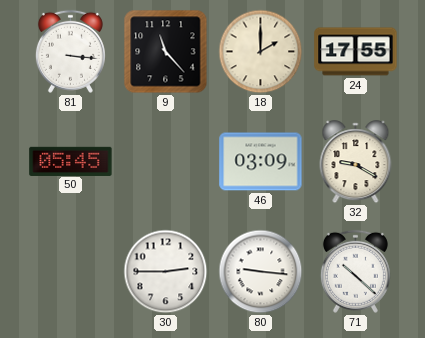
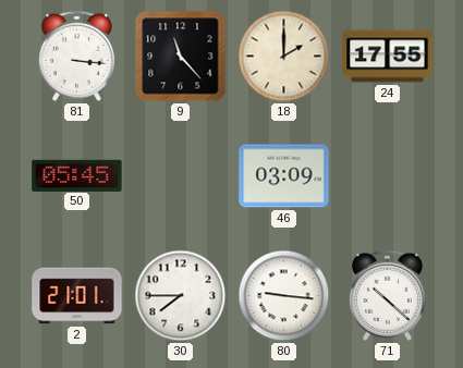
32: 9:20 -> none
2: none -> 21:01
30: 2:45 -> 7:45
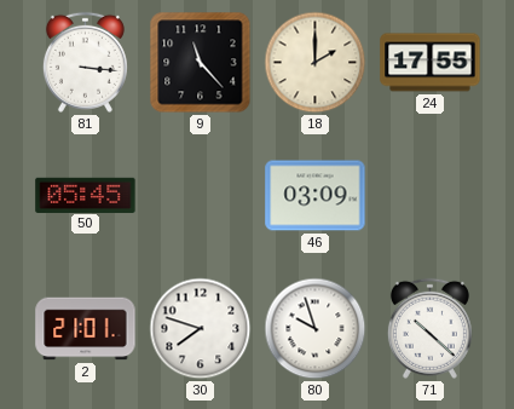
30: 7:45 -> 7:48
80: 9:16 -> 9:57
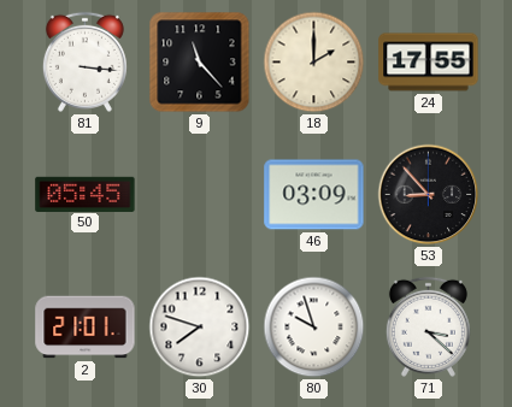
53: none -> 8:53
71: 10:22 -> 3:22
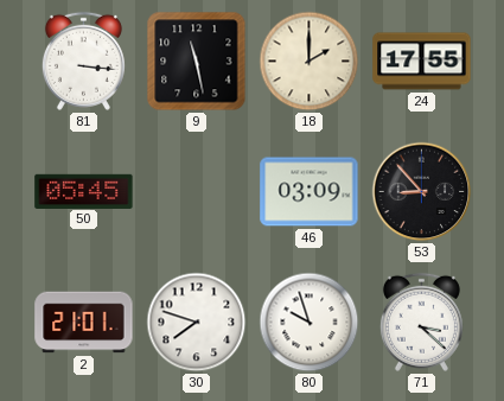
9: 11:23 -> 11:28
